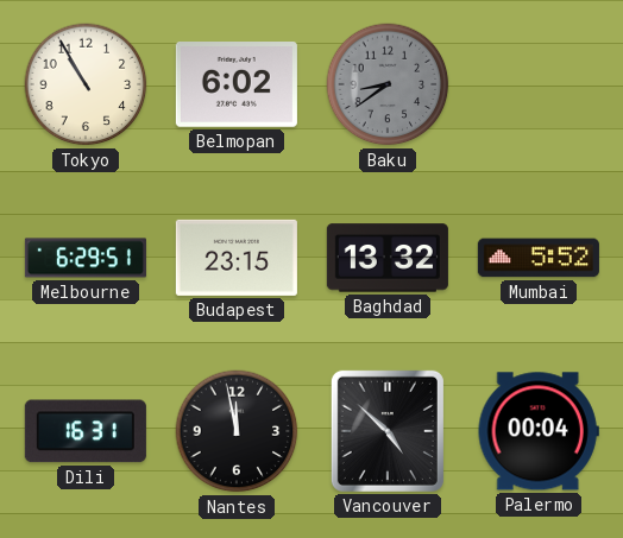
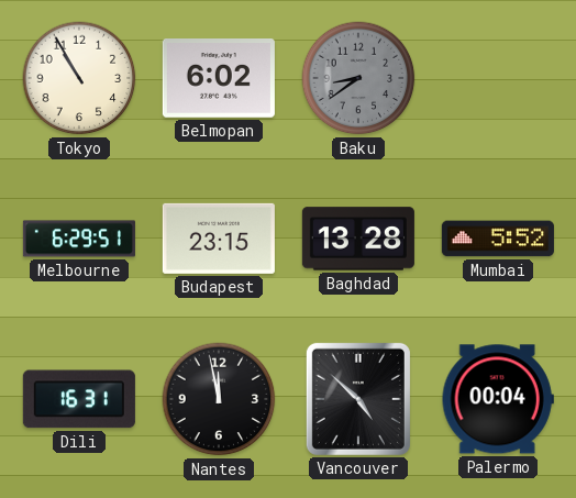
Baghdad: 13:32 -> 13:28
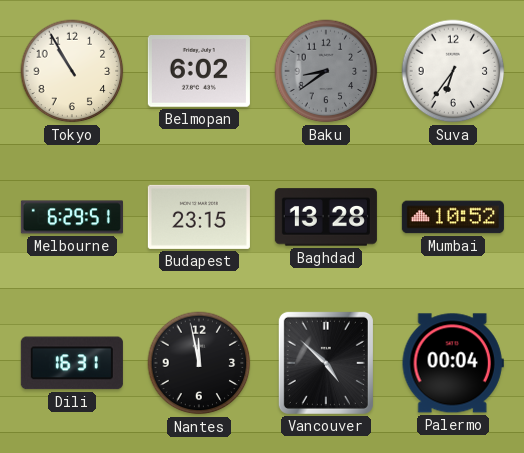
Suva: none -> 6:36
Mumbai: 5:52 -> 10:52
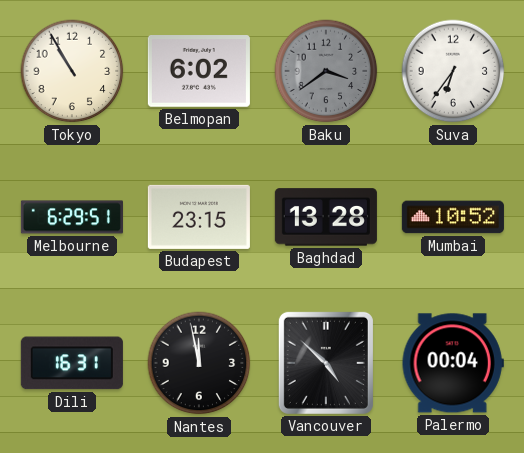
Baku: 8:39 -> 3:39
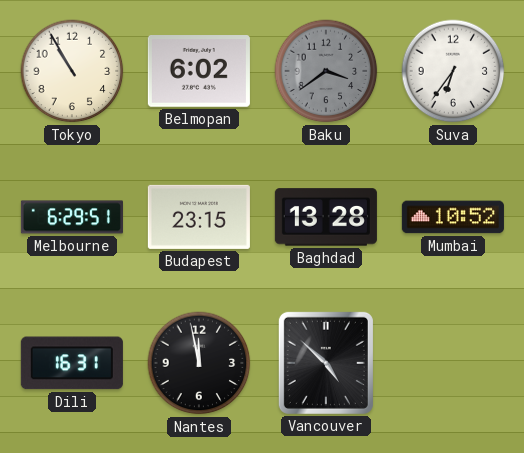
Palermo: 00:04 -> none
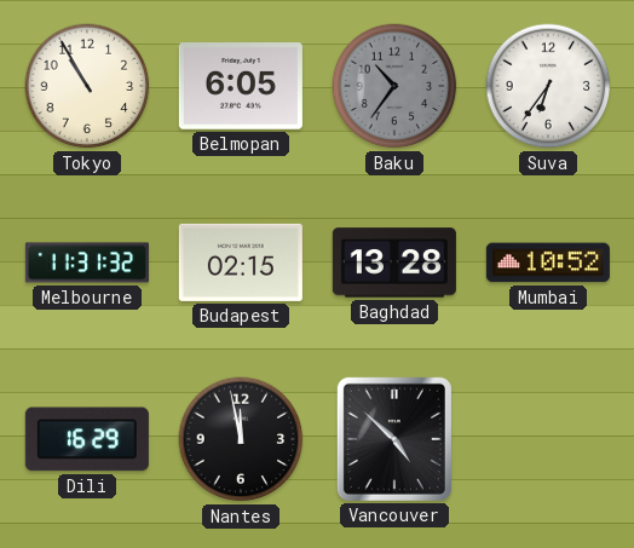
Belmopan: 6:02 -> 6:05
Baku: 3:39 -> 10:36
Melbourne: 6:29 -> 11:31
Budapest: 23:15 -> 02:15
Dili: 16:31 -> 16:29
